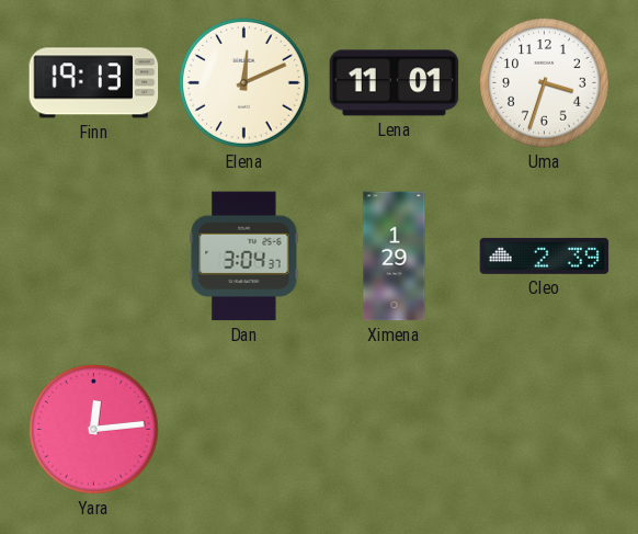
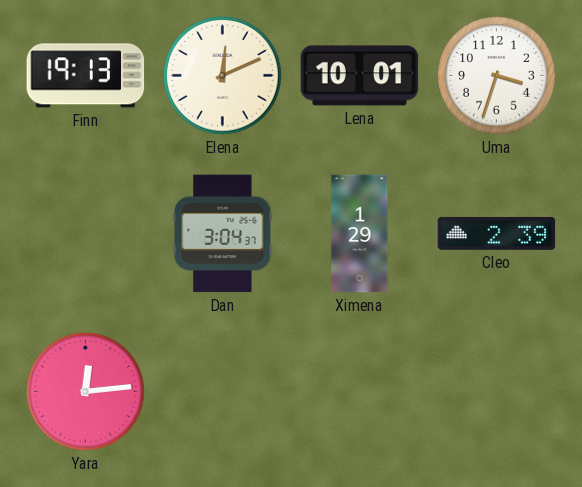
Lena: 11:01 -> 10:01
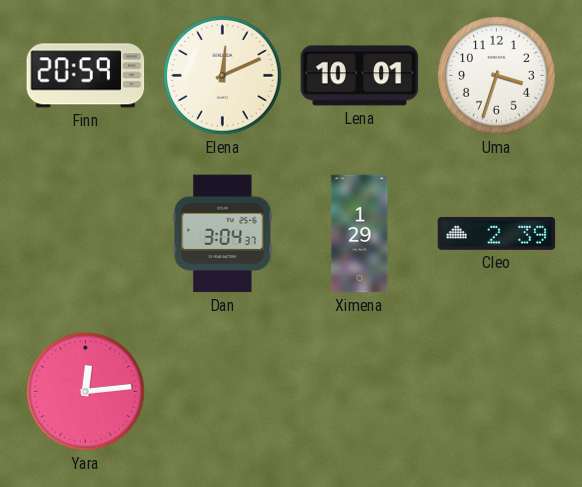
Finn: 19:13 -> 20:59
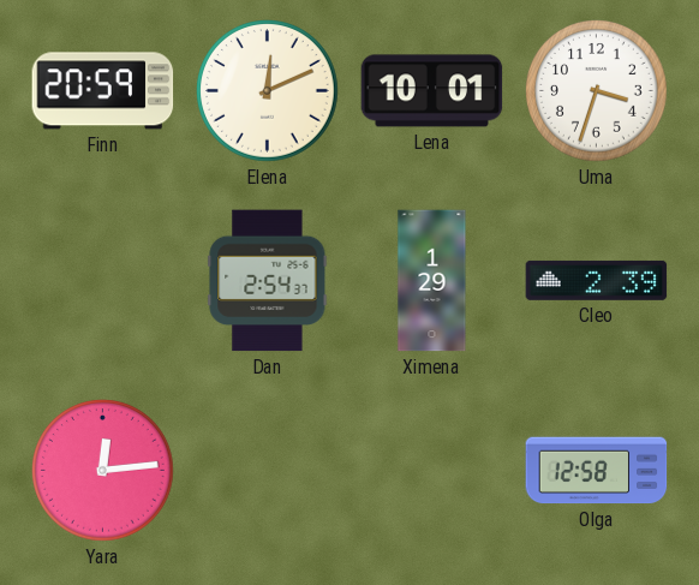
Dan: 3:04 -> 2:54
Olga: none -> 12:58
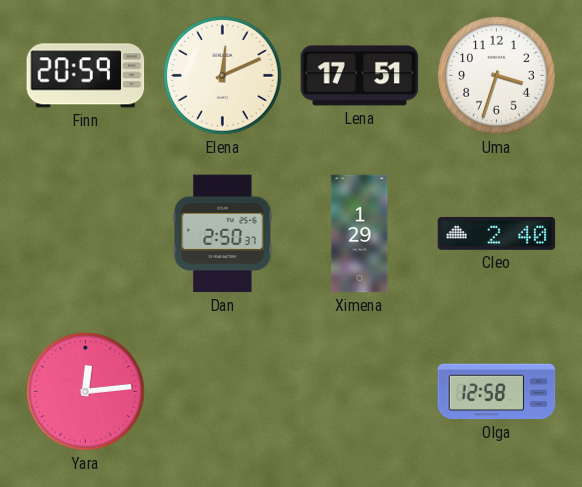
Lena: 10:01 -> 17:51
Dan: 2:54 -> 2:50
Cleo: 2:39 -> 2:40
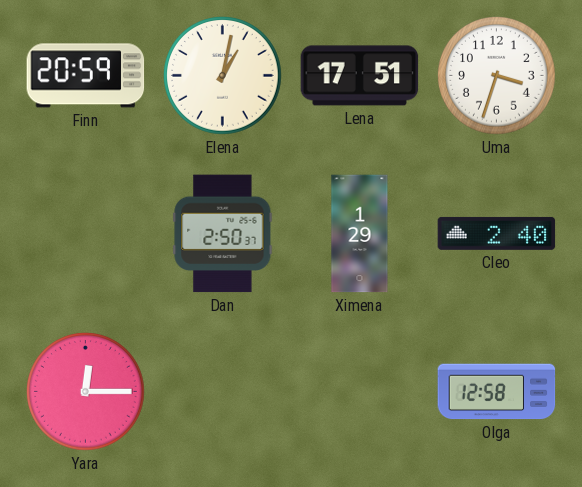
Elena: 12:11 -> 1:02
Yara: 12:14 -> 12:15
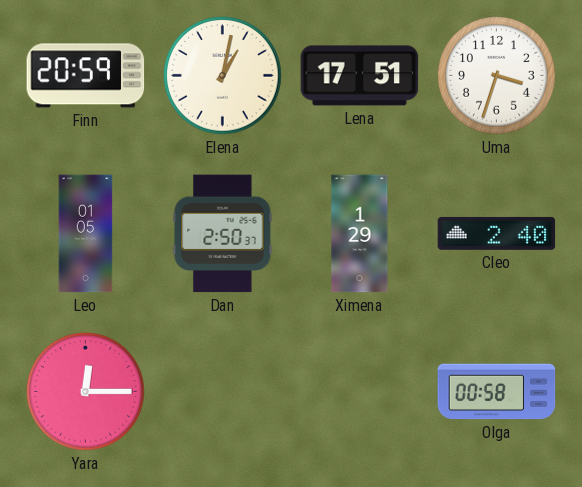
Leo: none -> 01:05
Olga: 12:58 -> 00:58
